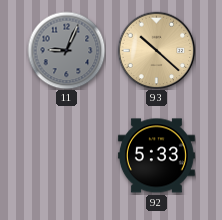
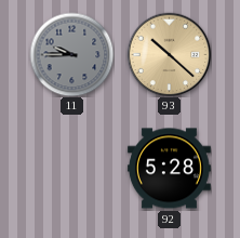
11: 9:04 -> 9:45
92: 5:33 -> 5:28
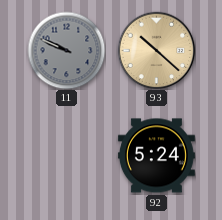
11: 9:45 -> 9:49
92: 5:28 -> 5:24
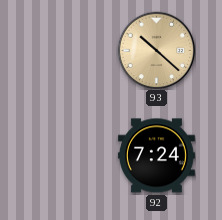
11: 9:49 -> none
92: 5:24 -> 7:24
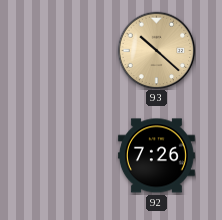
92: 7:24 -> 7:26
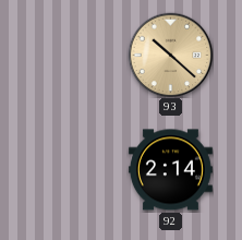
92: 7:26 -> 2:14
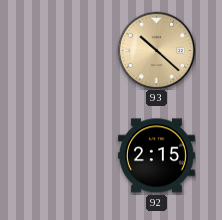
92: 2:14 -> 2:15
